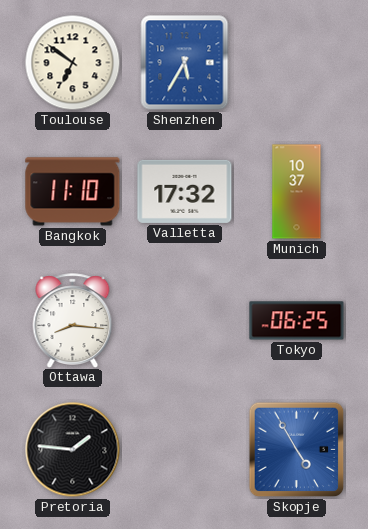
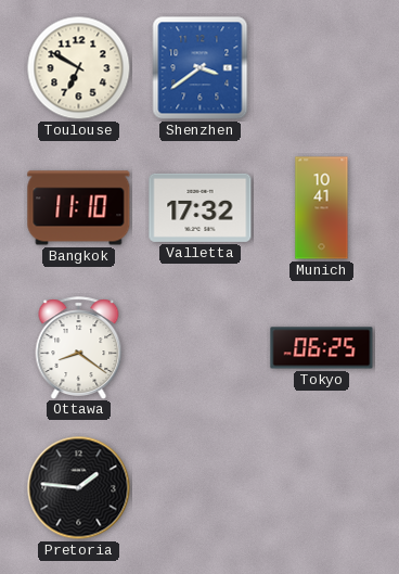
Toulouse: 6:51 -> 6:50
Shenzhen: 5:35 -> 3:39
Munich: 10:37 -> 10:41
Ottawa: 8:16 -> 8:21
Skopje: 4:55 -> none
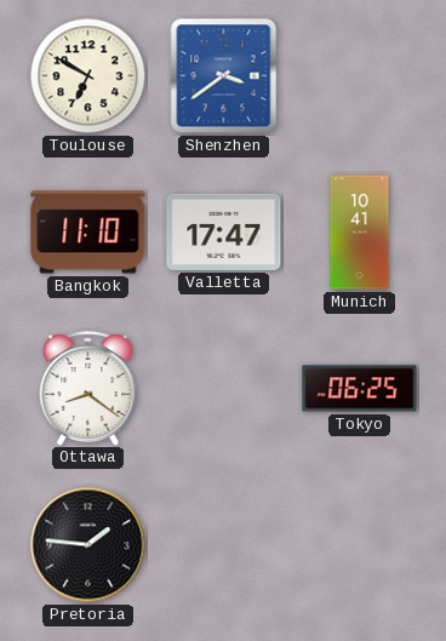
Valletta: 17:32 -> 17:47
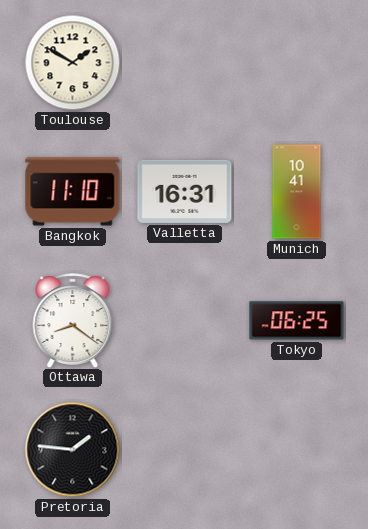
Toulouse: 6:50 -> 1:50
Shenzhen: 3:39 -> none
Valletta: 17:47 -> 16:31
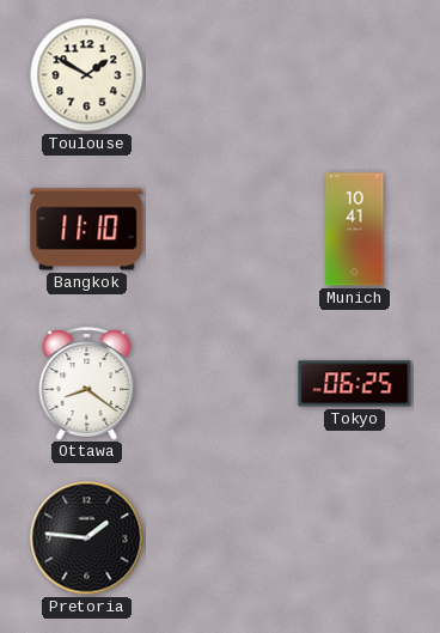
Valletta: 16:31 -> none
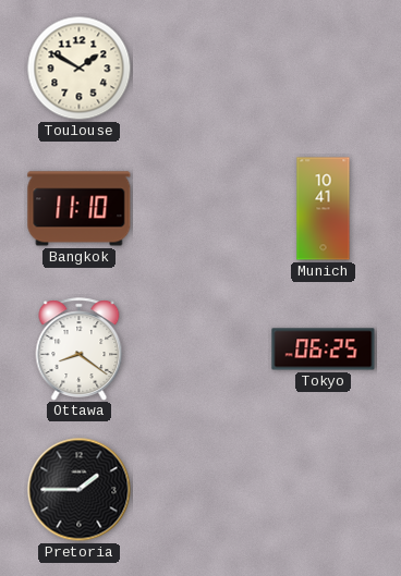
Pretoria: 1:46 -> 1:45
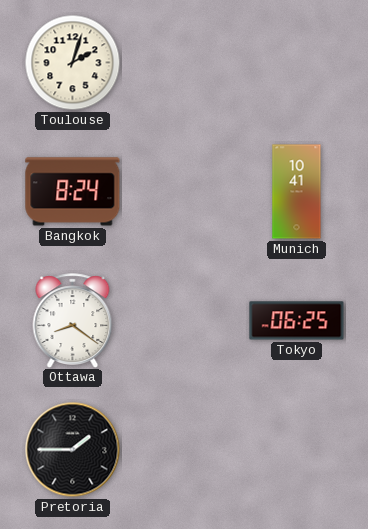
Toulouse: 1:50 -> 2:03
Bangkok: 11:10 -> 8:24
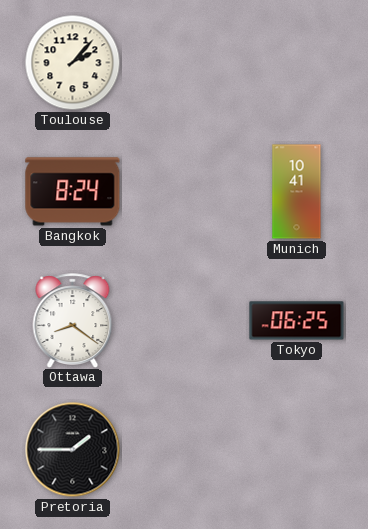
Toulouse: 2:03 -> 2:07
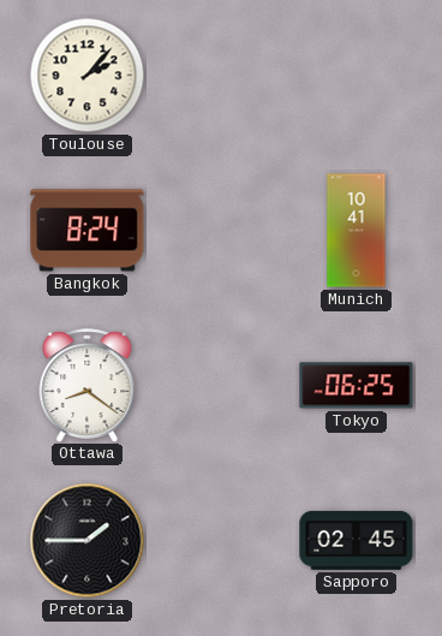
Sapporo: none -> 02:45
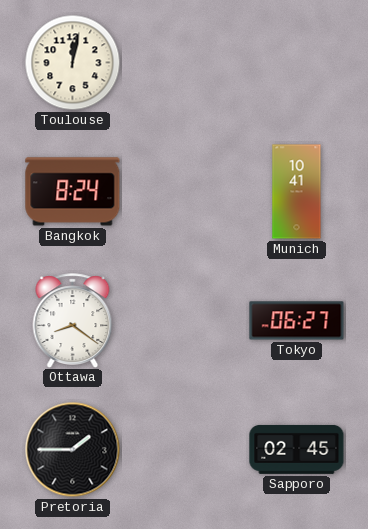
Toulouse: 2:07 -> 12:02
Tokyo: 06:25 -> 06:27
